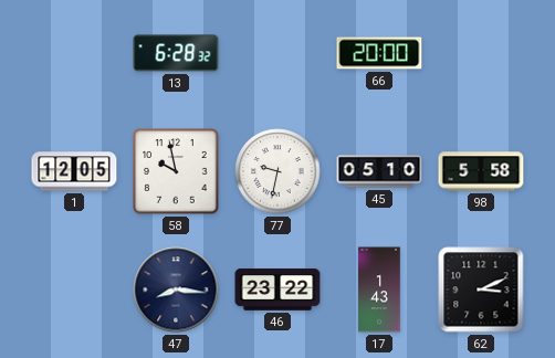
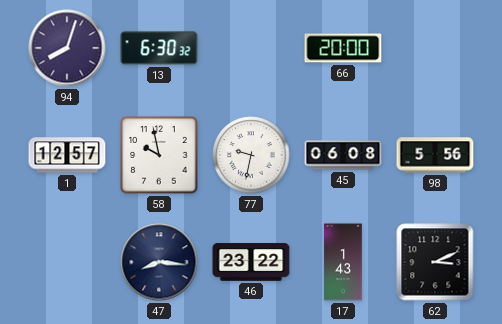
94: none -> 8:03
13: 6:28 -> 6:30
1: 12:05 -> 12:57
45: 05:10 -> 06:08
98: 5:58 -> 5:56
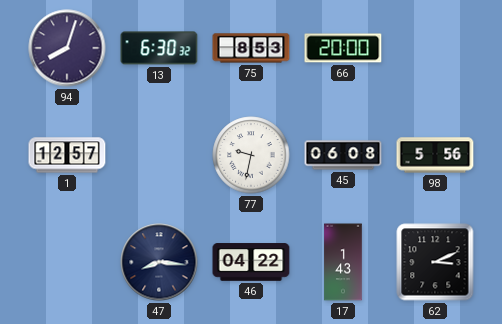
75: none -> 8:53
58: 9:58 -> none
46: 23:22 -> 04:22
